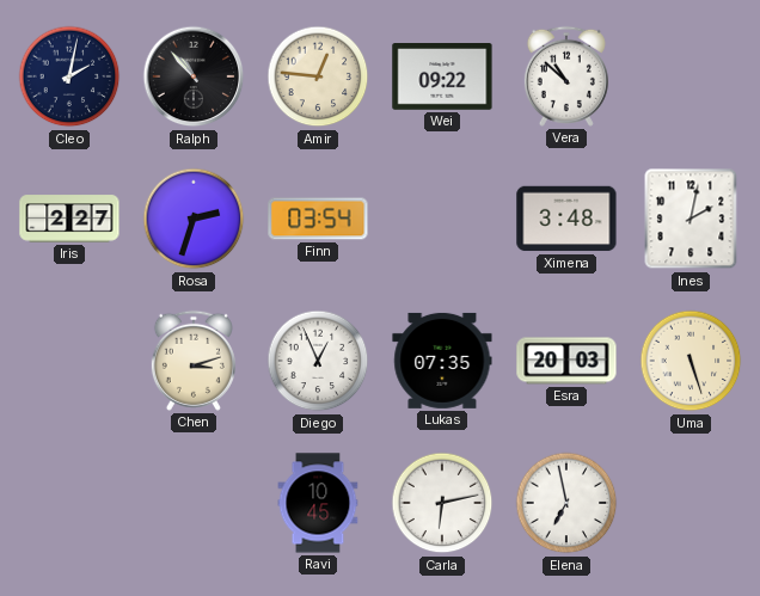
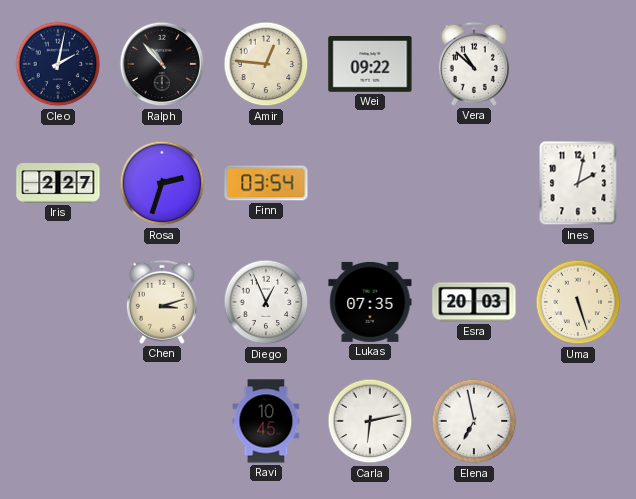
Ximena: 3:48 -> none
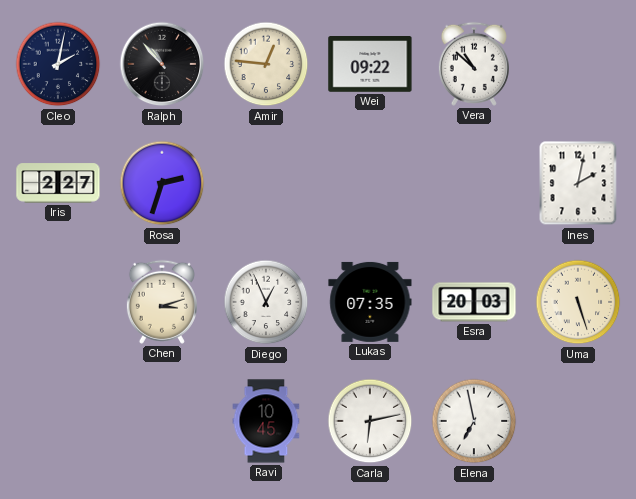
Finn: 03:54 -> none
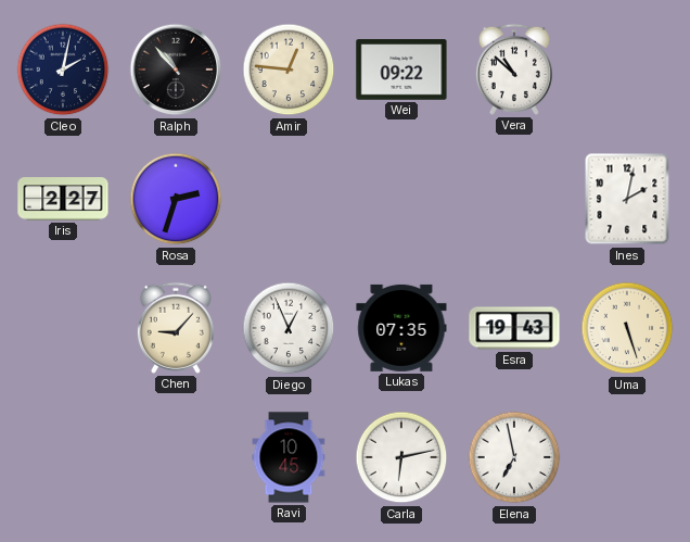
Chen: 3:12 -> 9:07
Esra: 20:03 -> 19:43
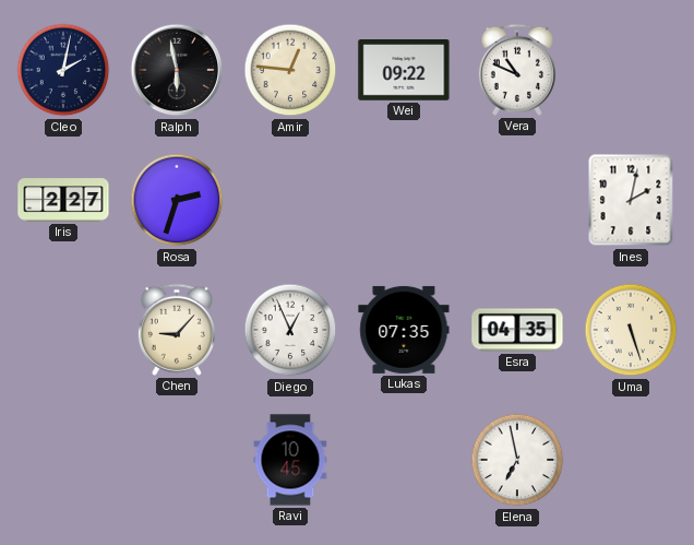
Ralph: 10:53 -> 5:58
Vera: 10:52 -> 10:49
Esra: 19:43 -> 04:35
Carla: 6:13 -> none
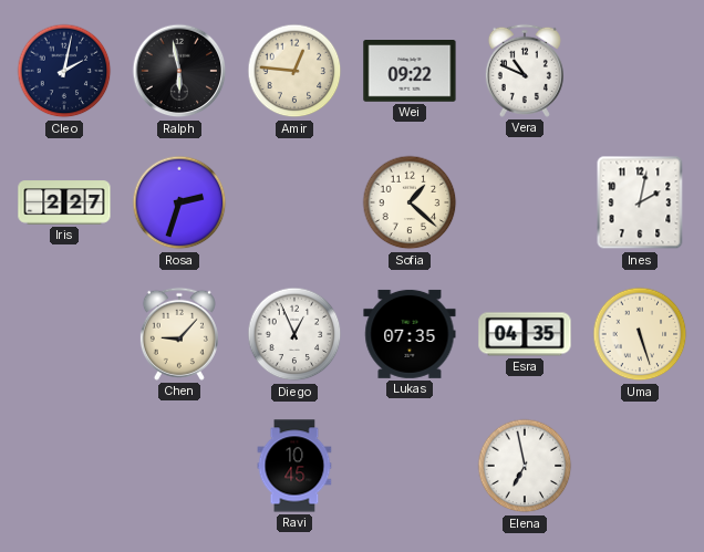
Sofia: none -> 1:22
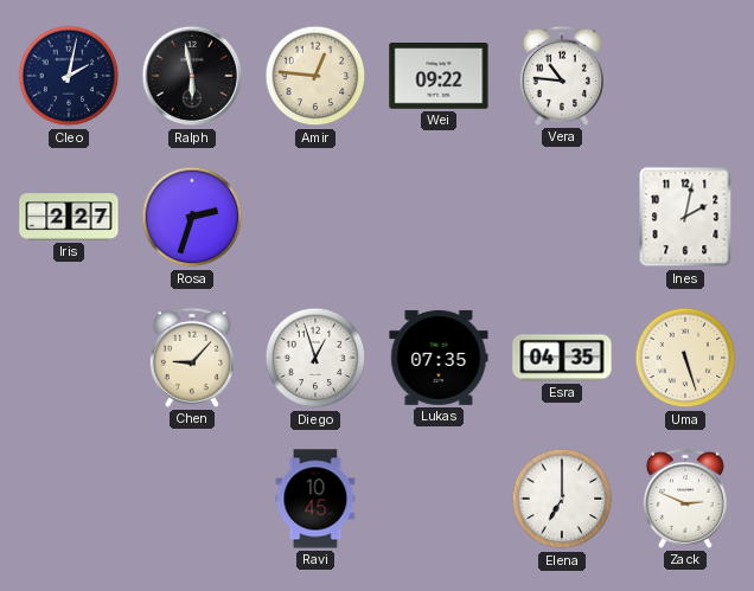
Vera: 10:49 -> 10:46
Sofia: 1:22 -> none
Diego: 12:56 -> 12:57
Elena: 6:58 -> 7:00
Zack: none -> 2:49
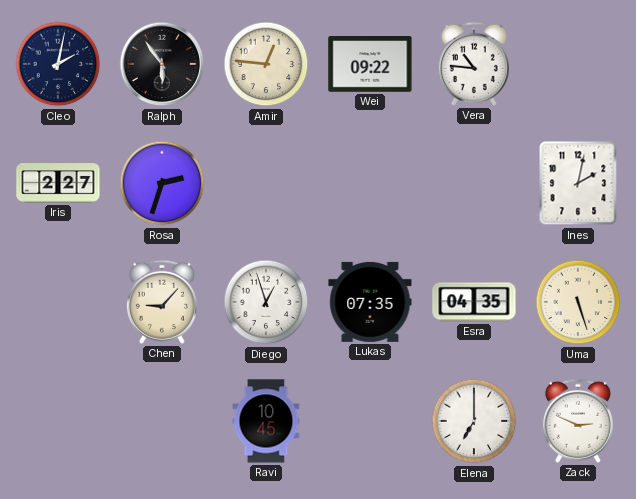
Ralph: 5:58 -> 5:54
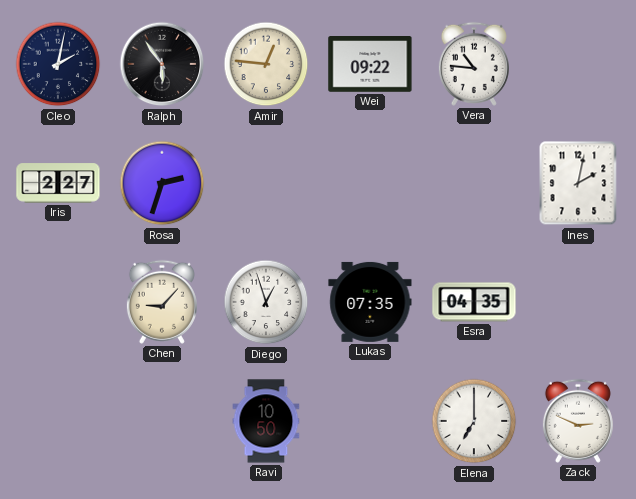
Uma: 5:27 -> none
Ravi: 10:45 -> 10:50
